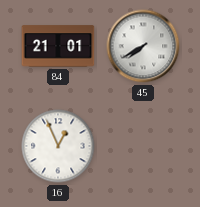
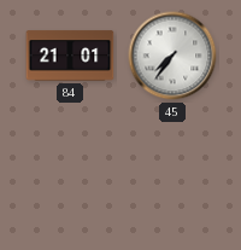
45: 7:40 -> 7:36
16: 12:56 -> none
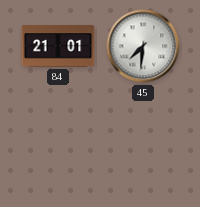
45: 7:36 -> 7:31
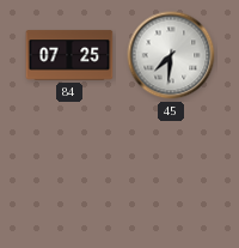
84: 21:01 -> 07:25
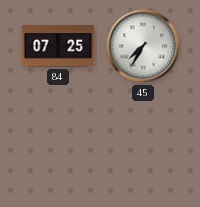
45: 7:31 -> 7:35
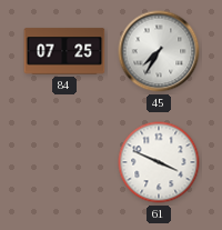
61: none -> 3:49
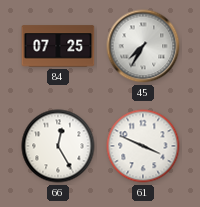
66: none -> 12:25
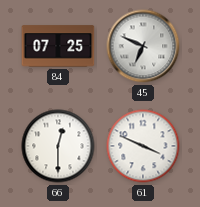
45: 7:35 -> 6:49
66: 12:25 -> 12:30
